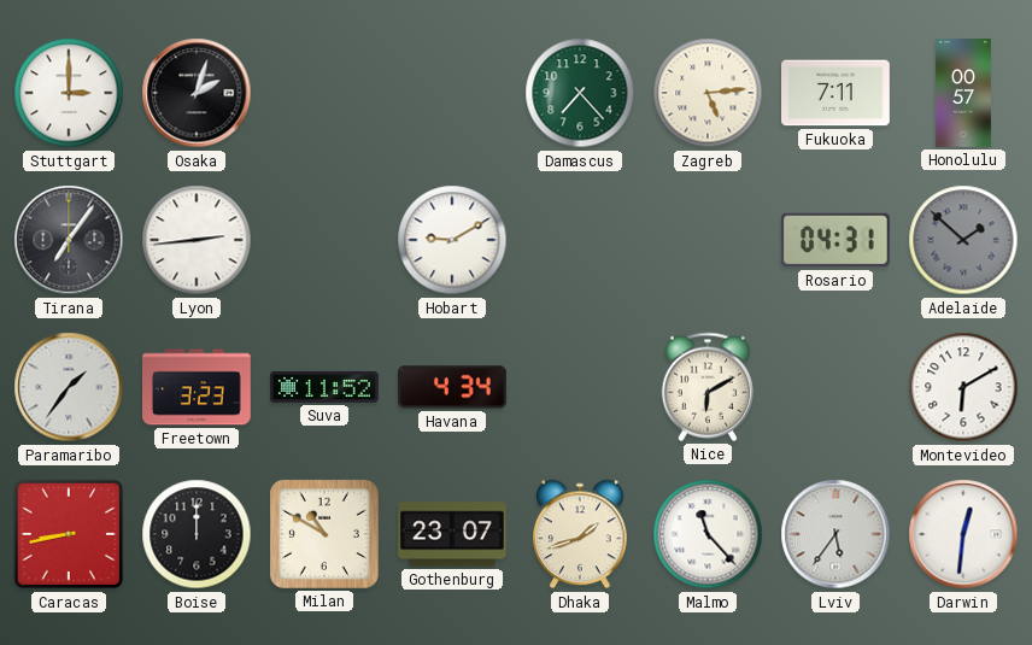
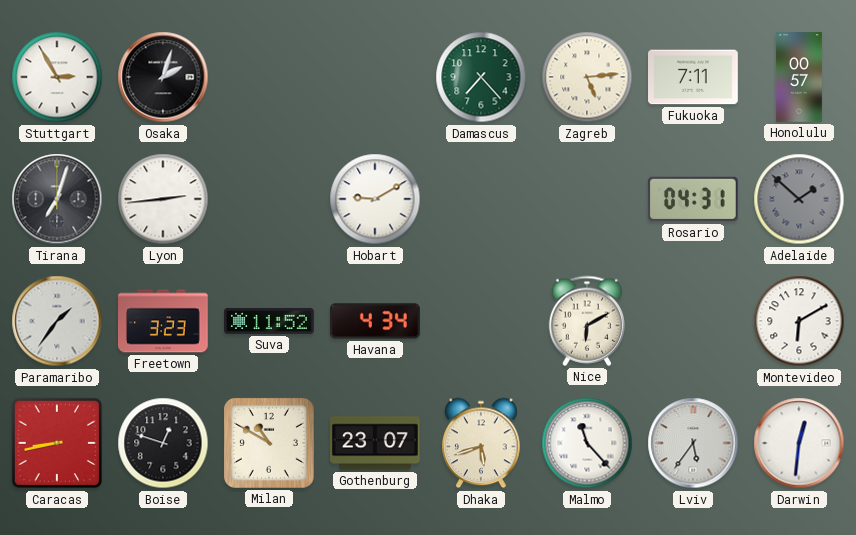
Stuttgart: 3:00 -> 2:55
Tirana: 7:06 -> 7:03
Boise: 12:00 -> 12:48
Dhaka: 1:42 -> 5:42
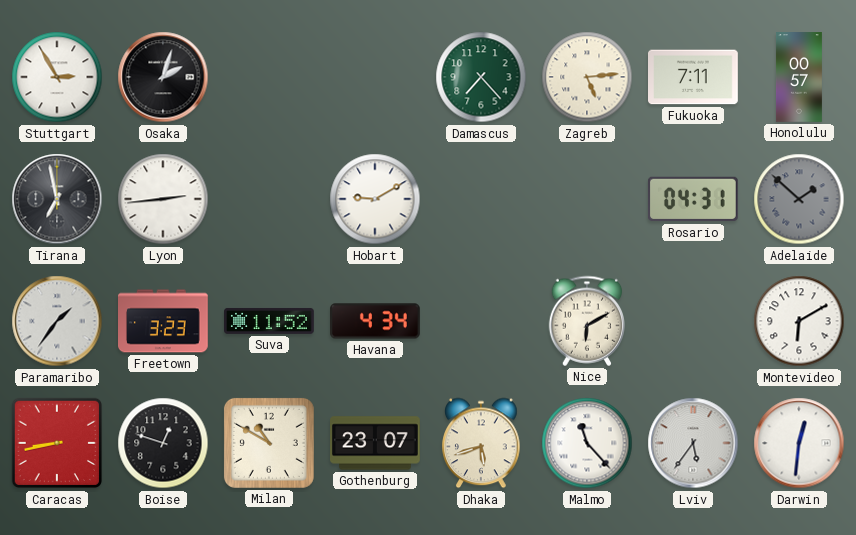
Tirana: 7:03 -> 6:58
